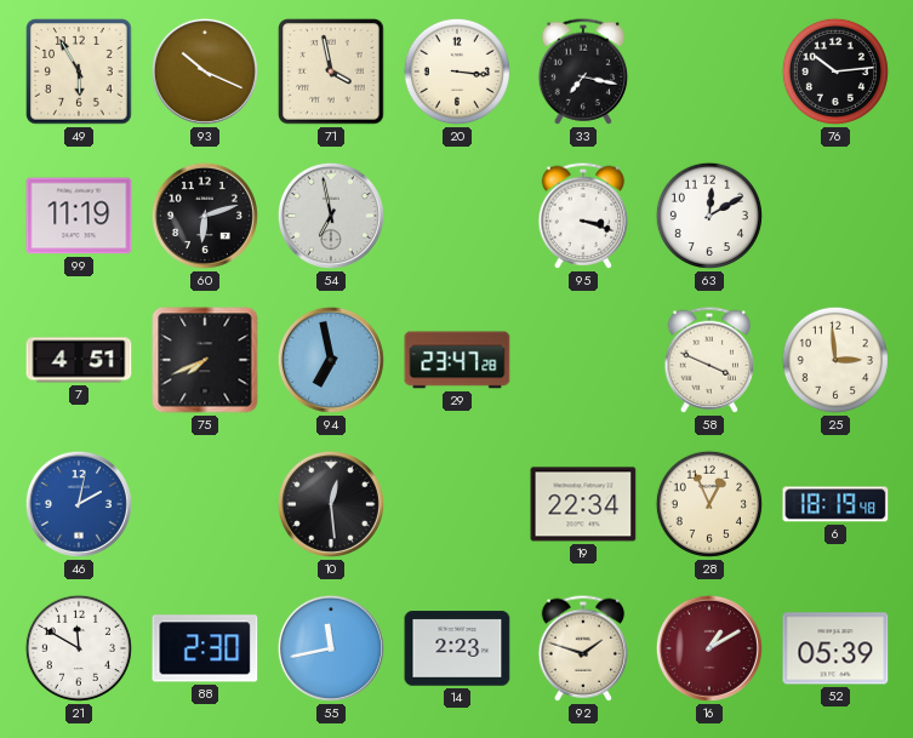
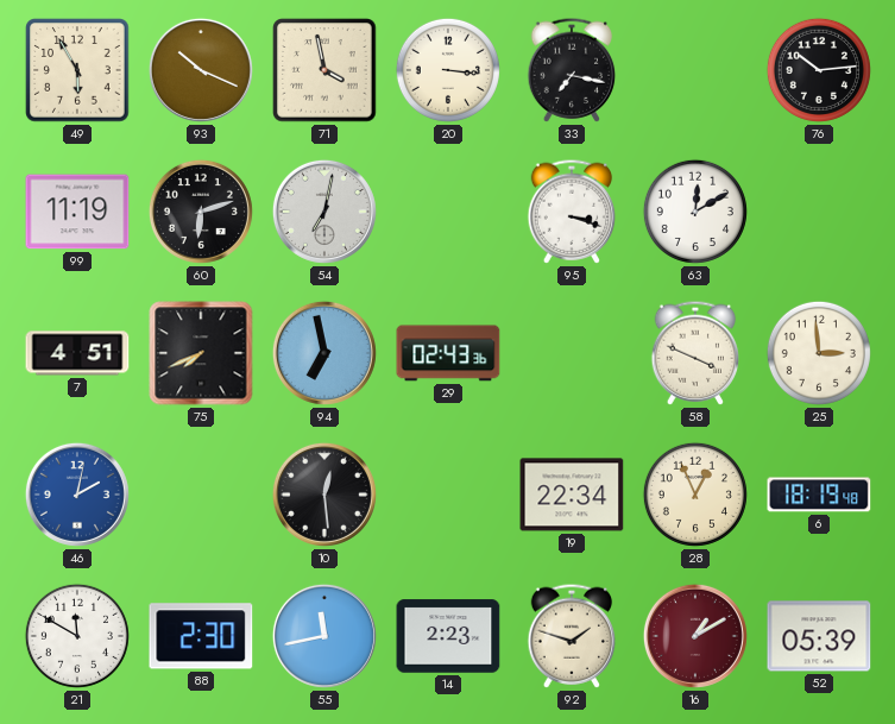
54: 6:58 -> 7:02
29: 23:47 -> 02:43
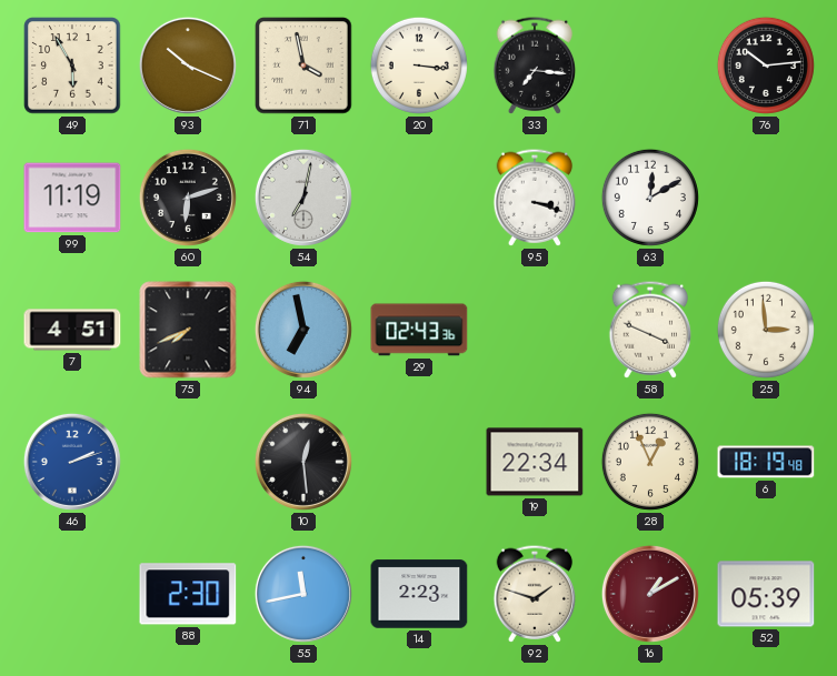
33: 7:17 -> 7:16
46: 2:02 -> 2:12
21: 11:50 -> none
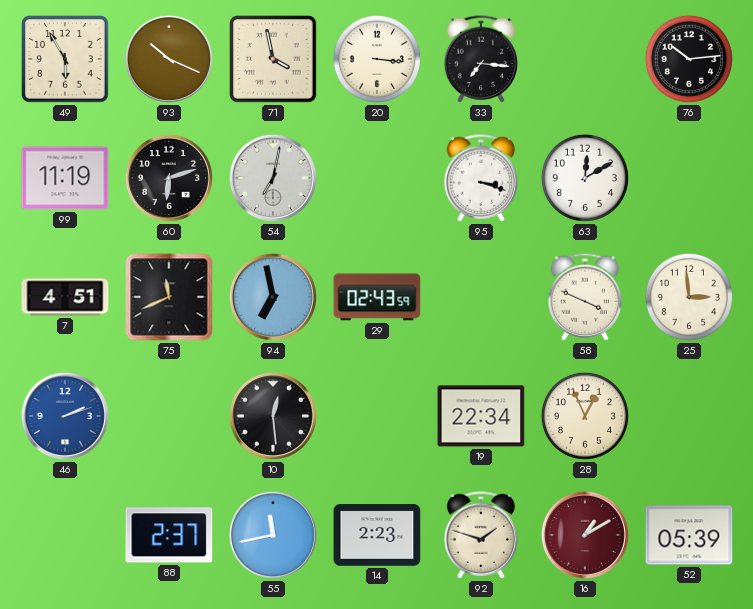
75: 7:41 -> 11:41
29: 02:43:36 -> 02:43:59
6: 18:19 -> none
88: 2:30 -> 2:37
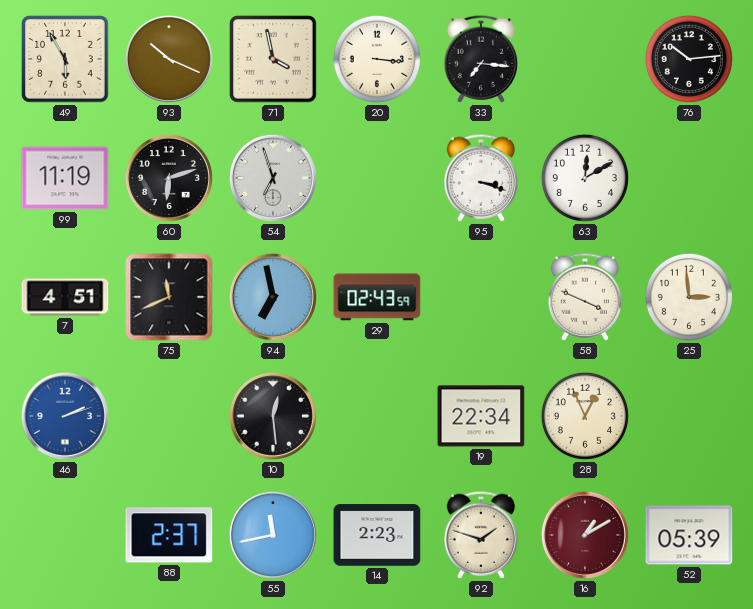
54: 7:02 -> 6:57
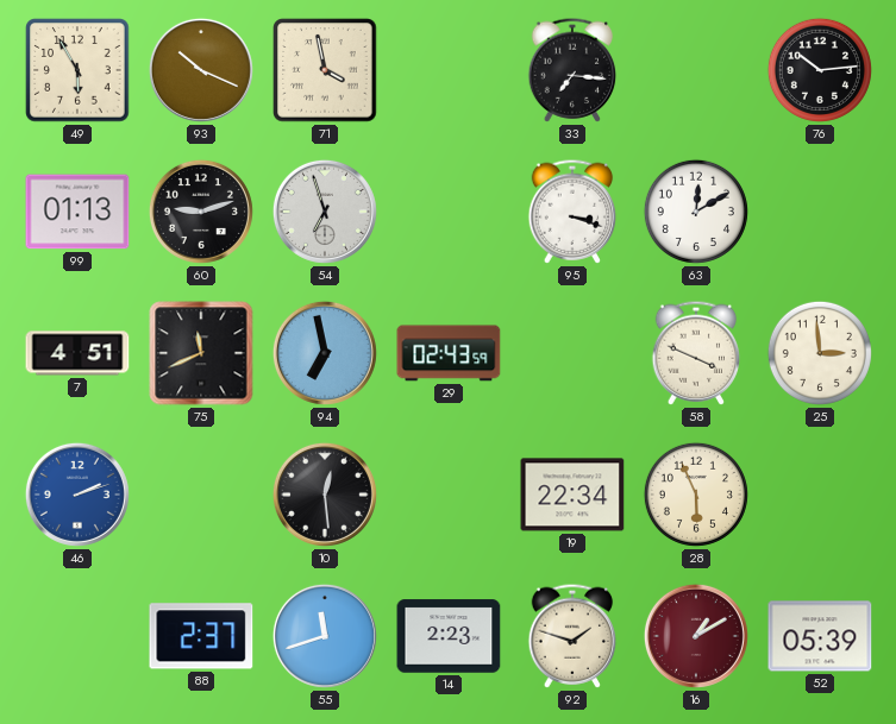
20: 3:16 -> none
99: 11:19 -> 01:13
60: 6:12 -> 9:12
28: 12:56 -> 5:56
55: 11:43 -> 11:42
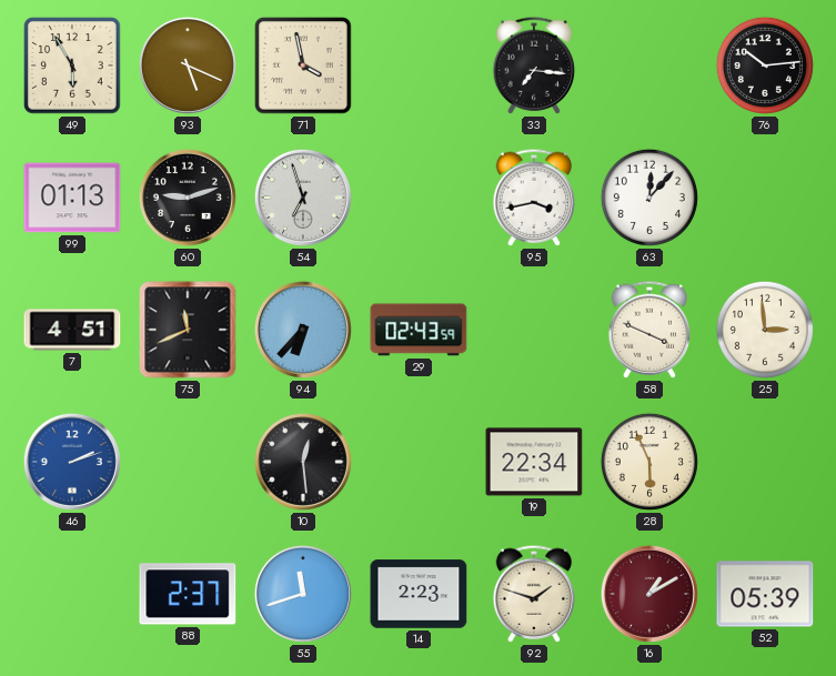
93: 10:19 -> 5:19
95: 3:18 -> 3:43
63: 12:10 -> 12:07
94: 6:58 -> 6:37
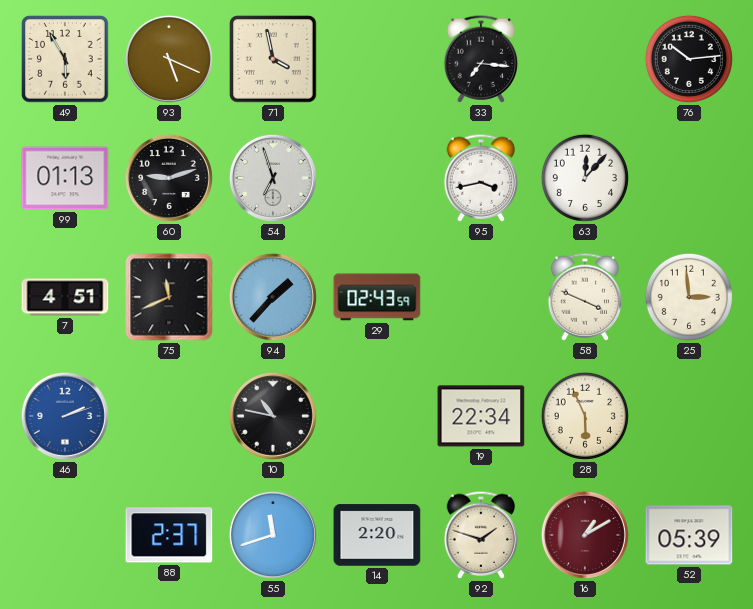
94: 6:37 -> 1:37
10: 12:29 -> 10:47
14: 2:23 -> 2:20
